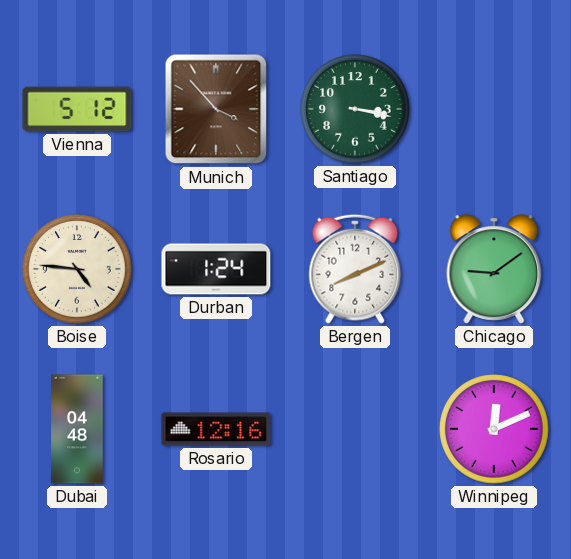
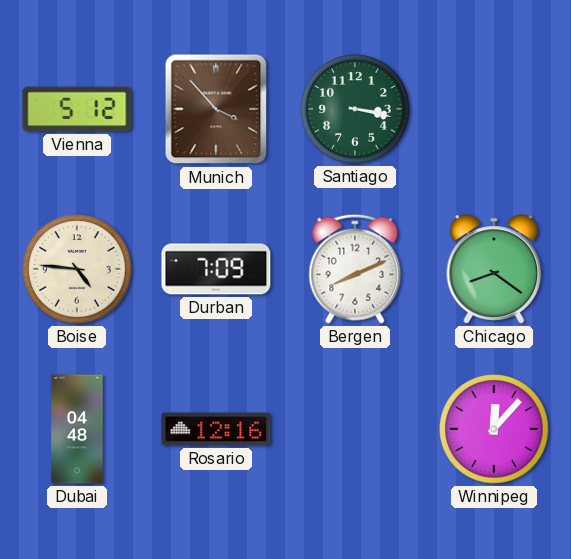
Durban: 1:24 -> 7:09
Chicago: 9:09 -> 8:21
Winnipeg: 12:11 -> 12:07
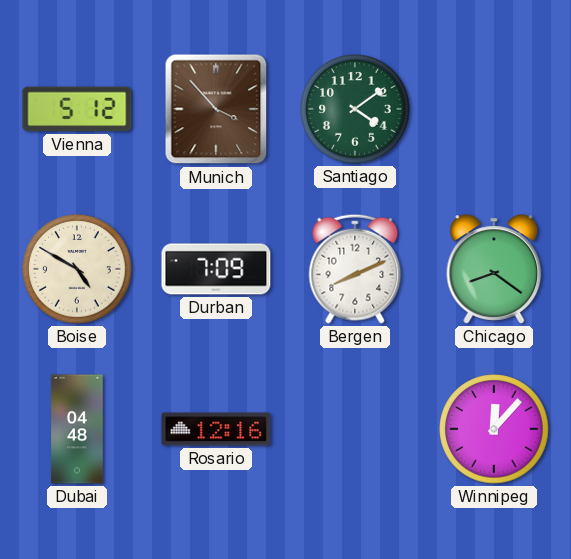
Santiago: 3:17 -> 4:09
Boise: 4:46 -> 4:50
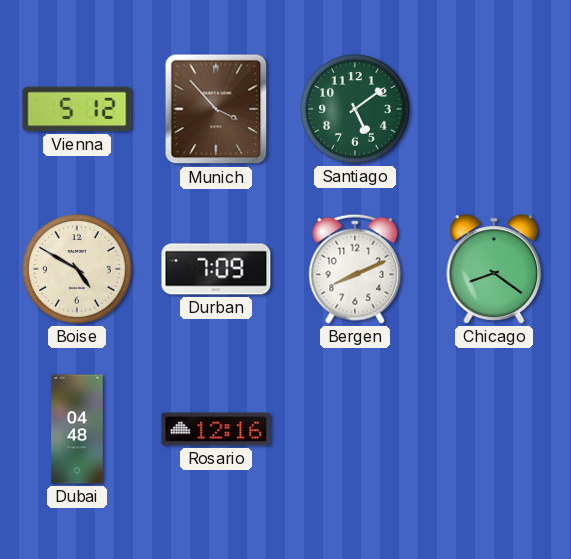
Santiago: 4:09 -> 5:09
Winnipeg: 12:07 -> none
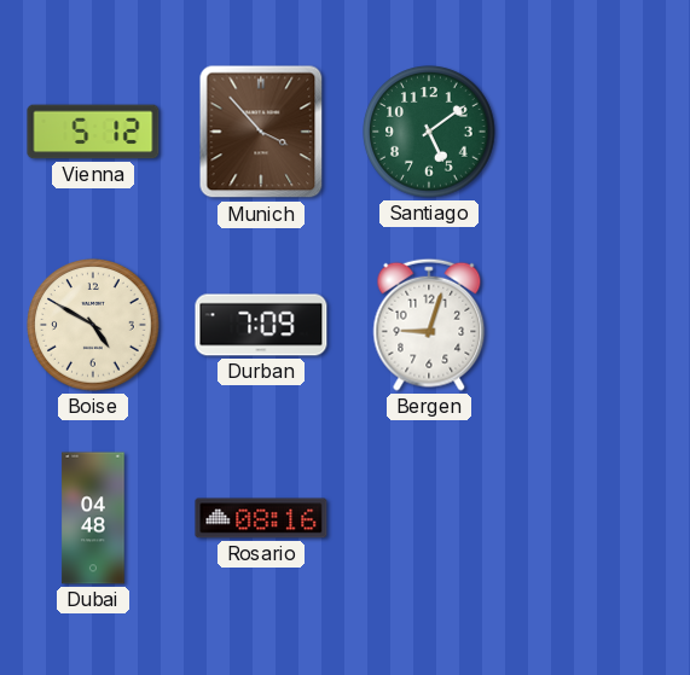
Bergen: 8:11 -> 9:03
Chicago: 8:21 -> none
Rosario: 12:16 -> 08:16
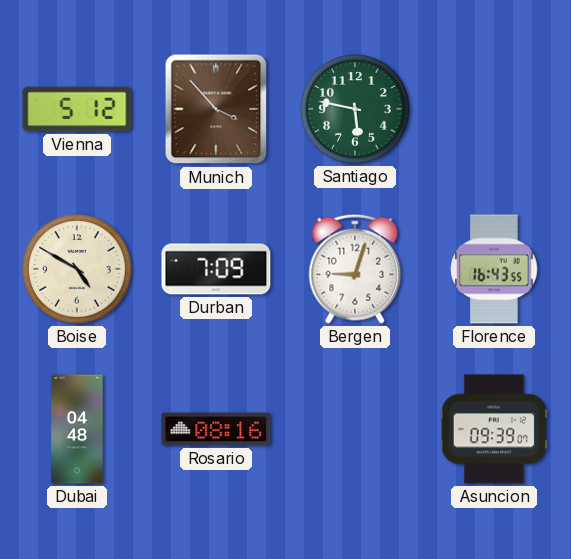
Santiago: 5:09 -> 5:47
Florence: none -> 16:43
Asuncion: none -> 09:39
